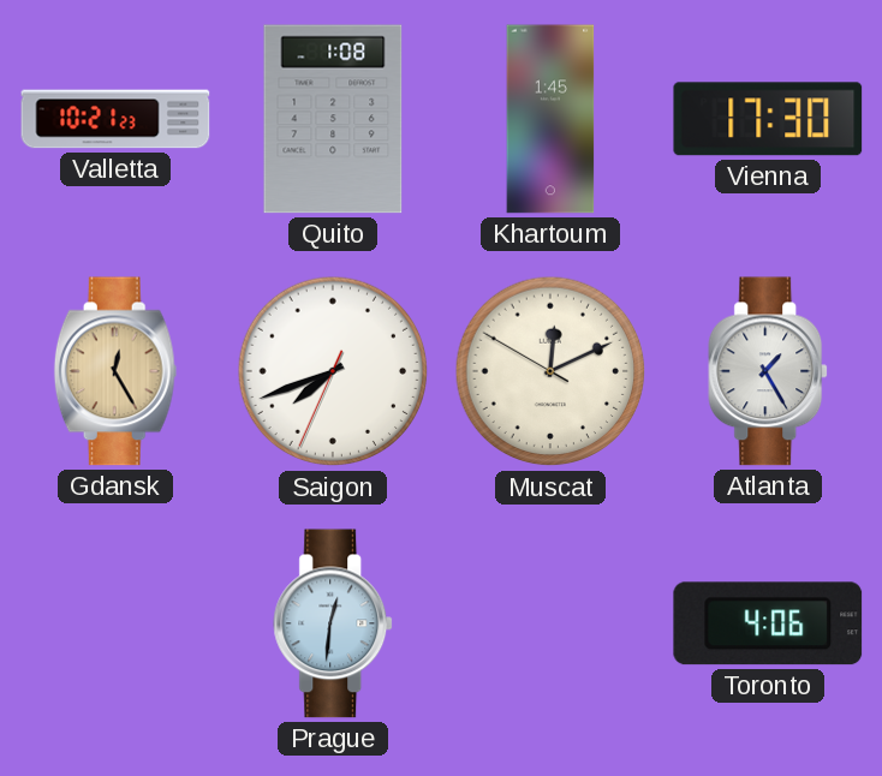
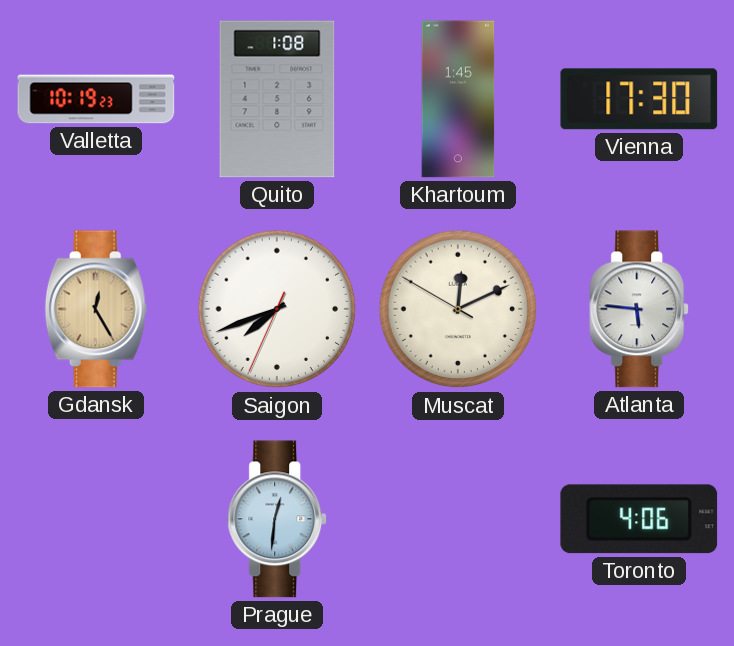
Valletta: 10:21 -> 10:19
Atlanta: 1:25 -> 5:46
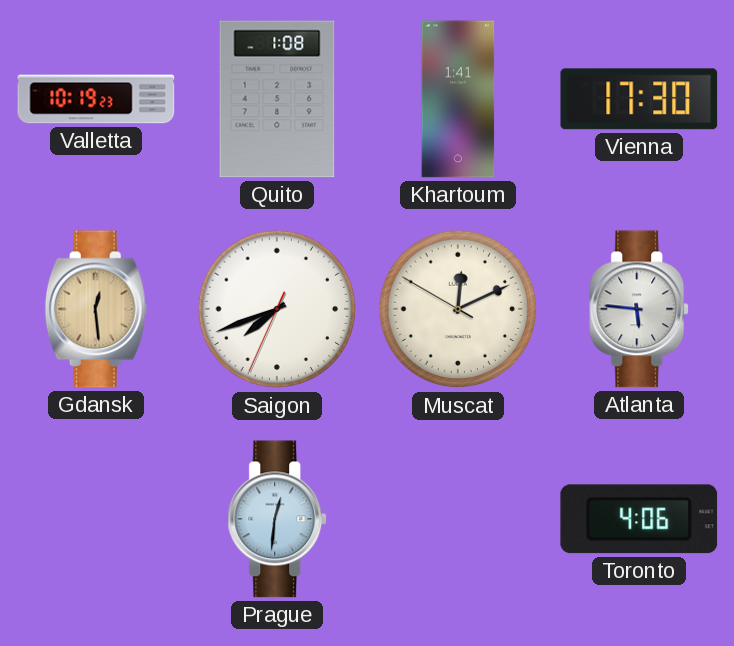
Khartoum: 1:45 -> 1:41
Gdansk: 12:25 -> 12:29
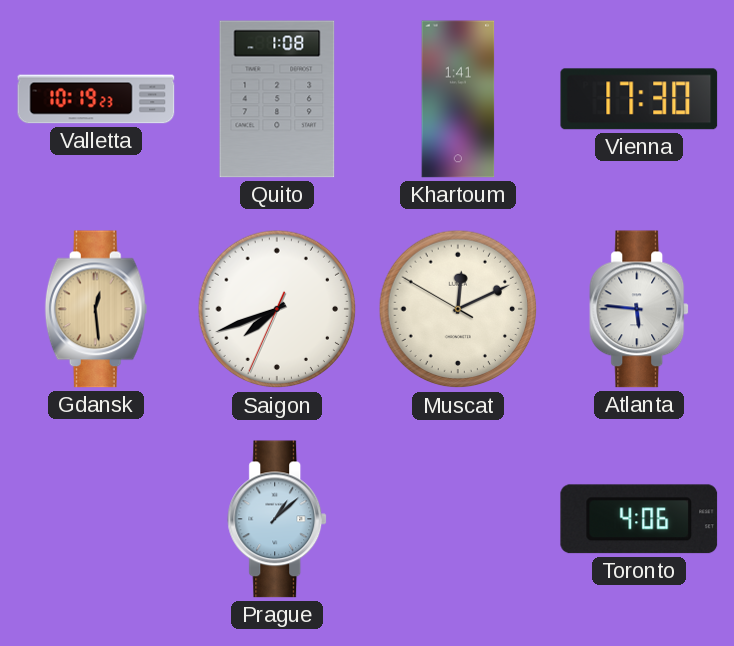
Prague: 12:31 -> 1:08
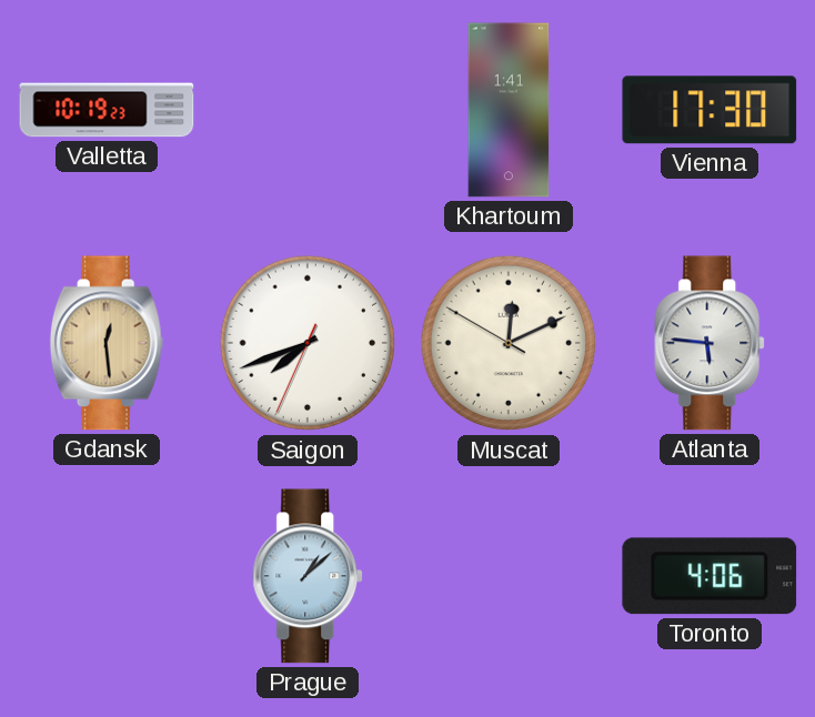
Quito: 1:08 -> none
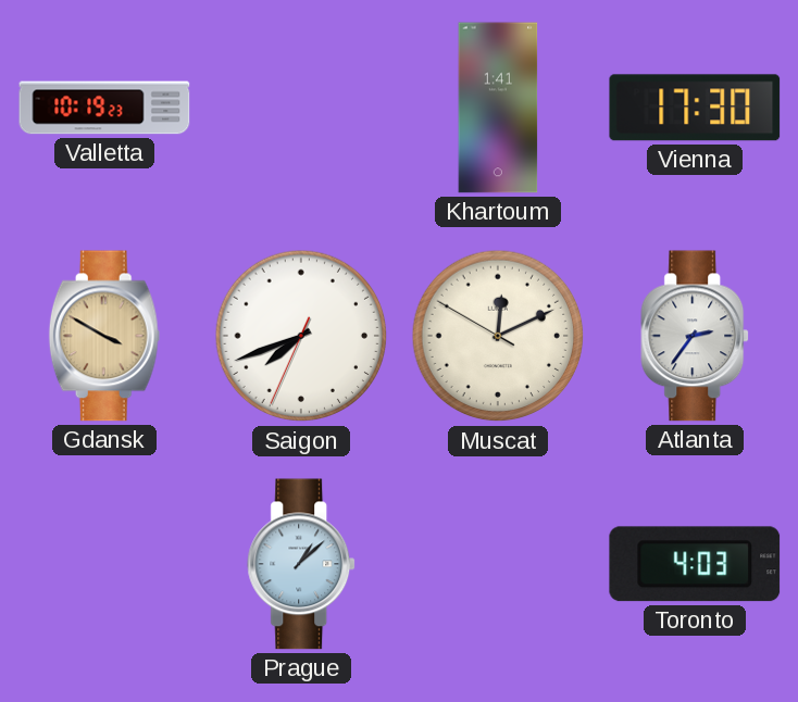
Gdansk: 12:29 -> 3:50
Atlanta: 5:46 -> 2:36
Toronto: 4:06 -> 4:03
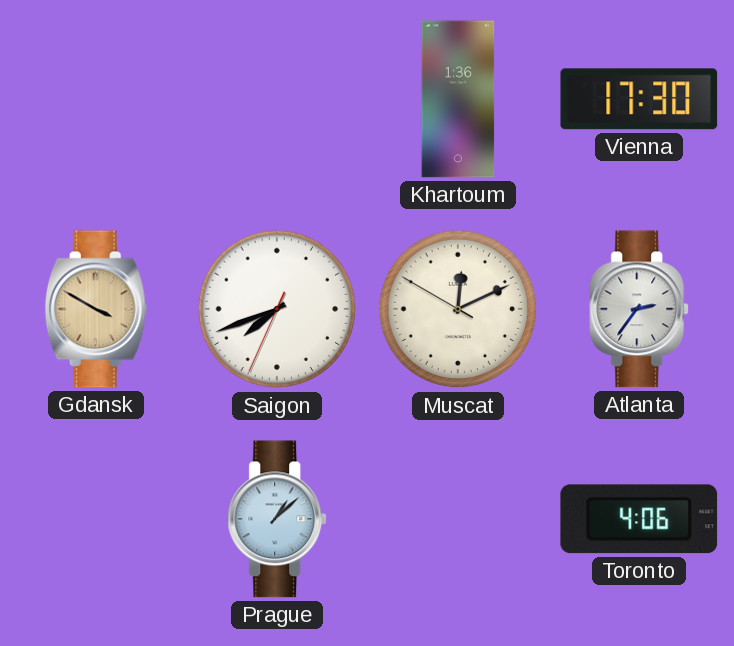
Valletta: 10:19 -> none
Khartoum: 1:41 -> 1:36
Toronto: 4:03 -> 4:06
